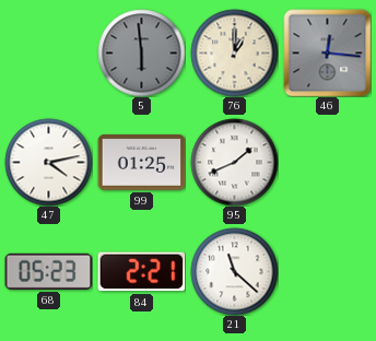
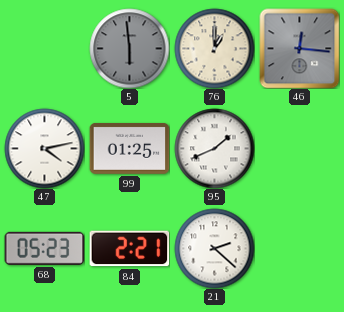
21: 11:22 -> 2:22
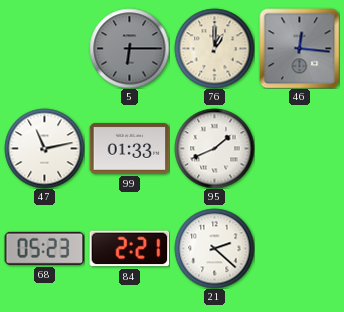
5: 5:59 -> 6:15
47: 4:13 -> 11:13
99: 01:25 -> 01:33
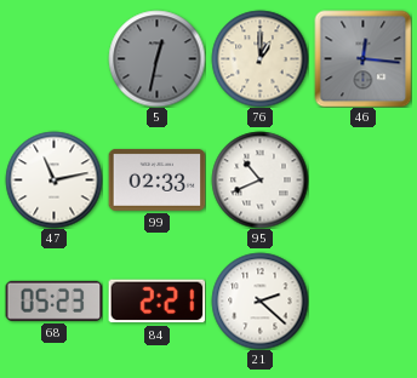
5: 6:15 -> 12:32
99: 01:33 -> 02:33
95: 1:41 -> 10:41
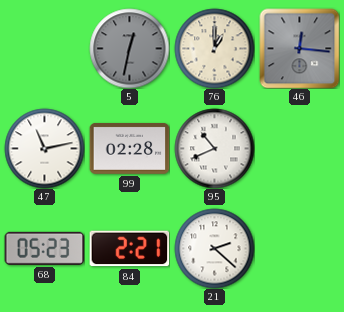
99: 02:33 -> 02:28
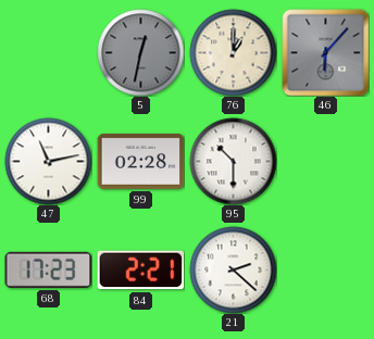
46: 12:16 -> 6:07
95: 10:41 -> 10:30
68: 05:23 -> 17:23
